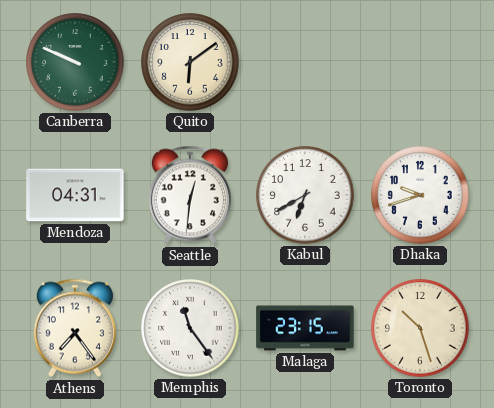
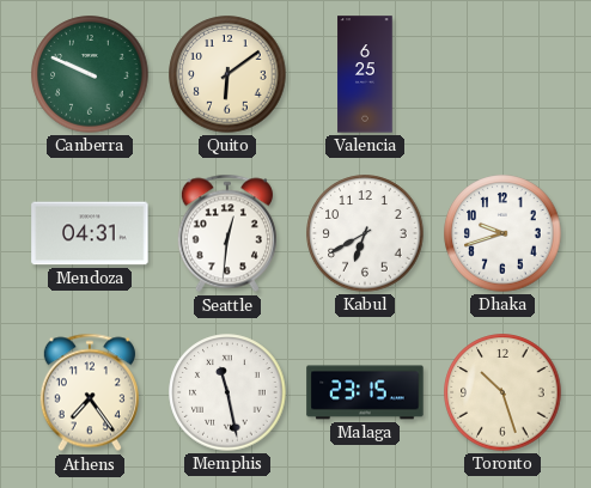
Valencia: none -> 6:25
Memphis: 11:24 -> 11:28
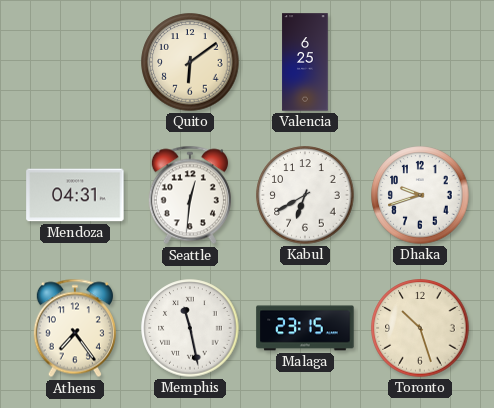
Canberra: 9:49 -> none
